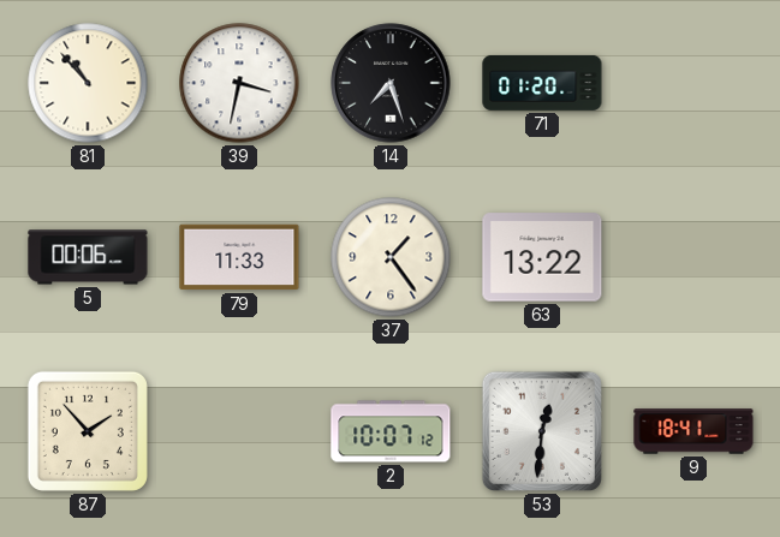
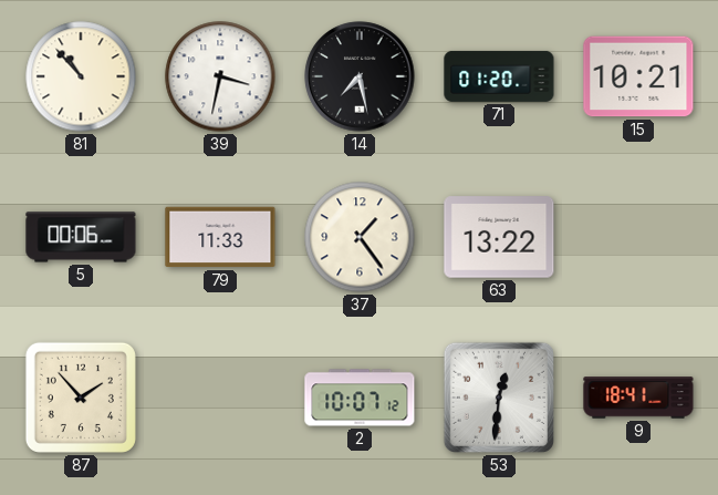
14: 7:27 -> 7:28
15: none -> 10:21
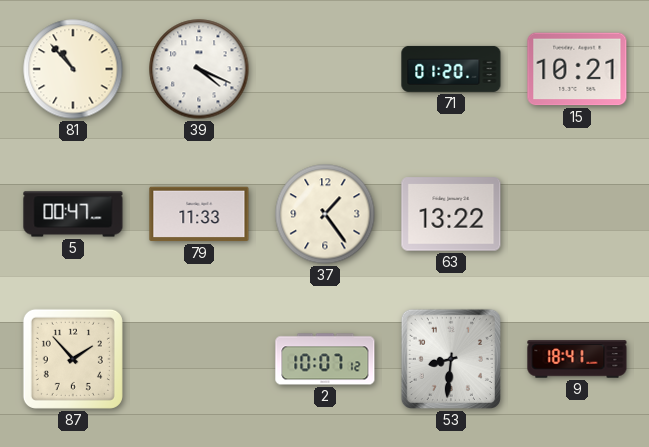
39: 3:32 -> 4:19
14: 7:28 -> none
5: 00:06 -> 00:47
53: 12:31 -> 8:31
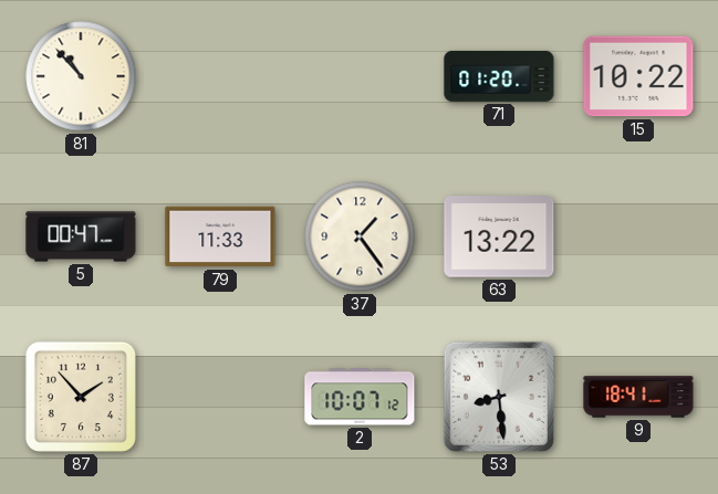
39: 4:19 -> none
15: 10:21 -> 10:22
53: 8:31 -> 8:29
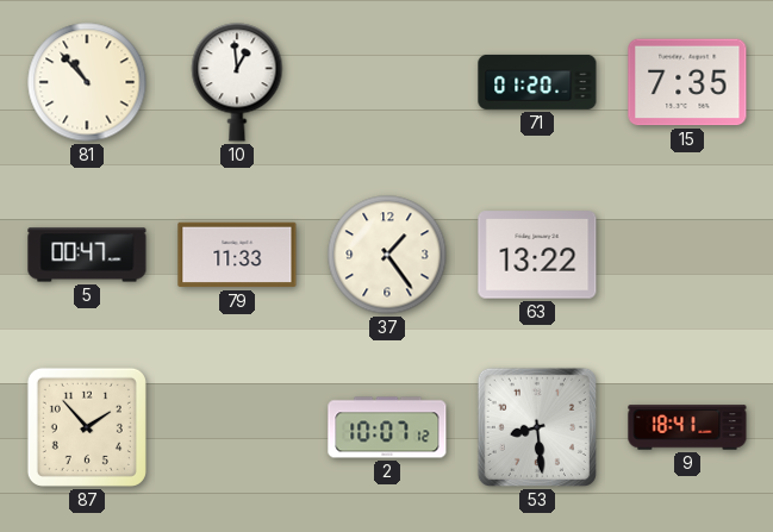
10: none -> 12:59
15: 10:22 -> 7:35
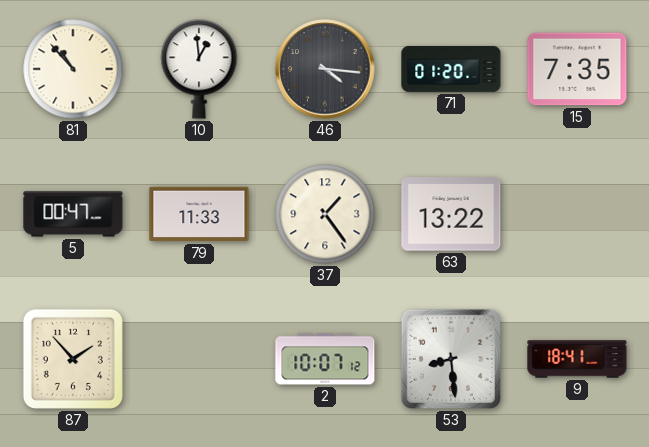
46: none -> 4:16
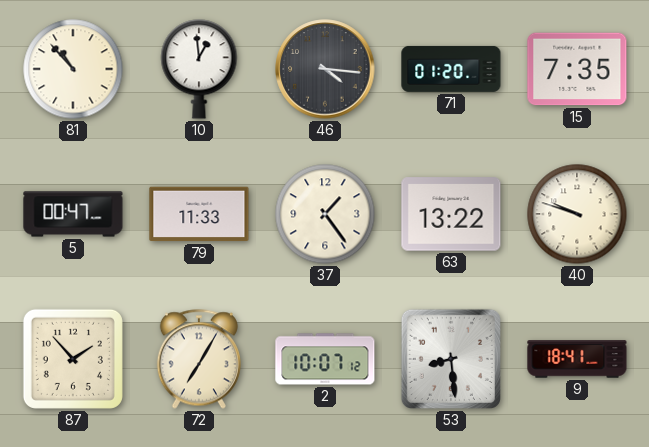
40: none -> 9:48
72: none -> 7:05
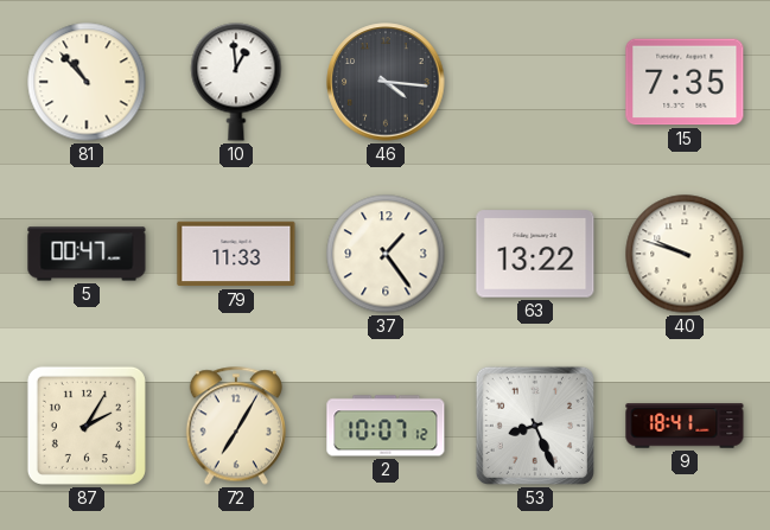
71: 01:20 -> none
87: 1:53 -> 2:05
53: 8:29 -> 8:26
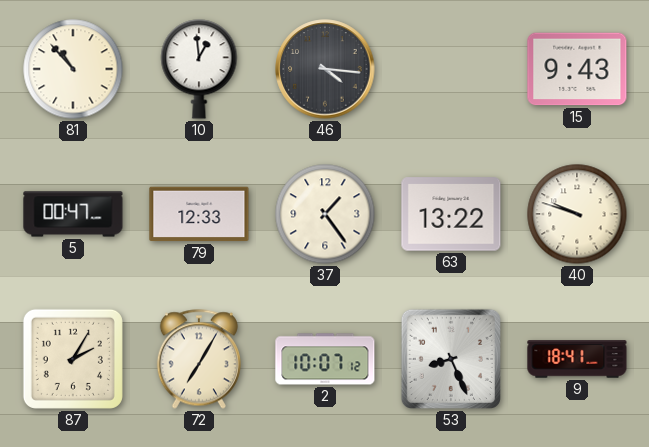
15: 7:35 -> 9:43
79: 11:33 -> 12:33
